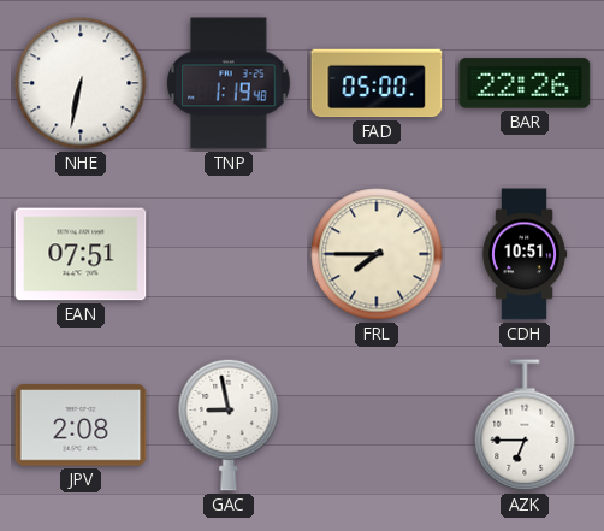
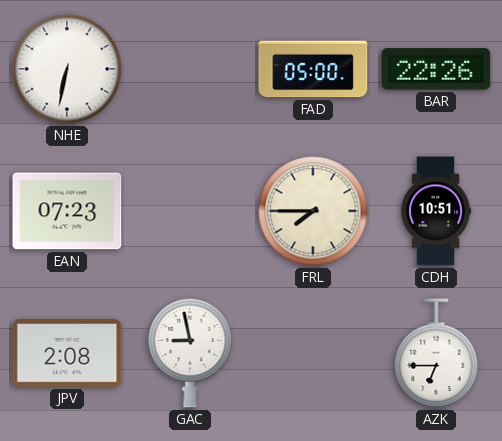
TNP: 1:19 -> none
EAN: 07:51 -> 07:23
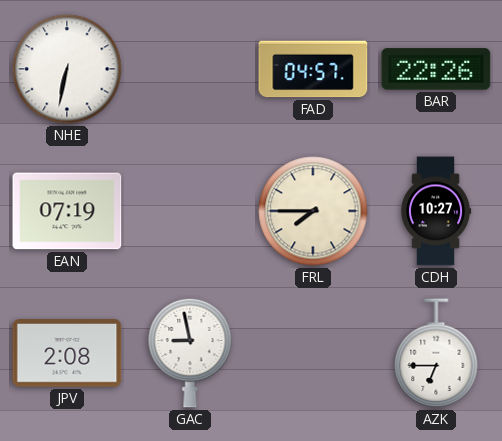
FAD: 05:00 -> 04:57
EAN: 07:23 -> 07:19
CDH: 10:51 -> 10:27
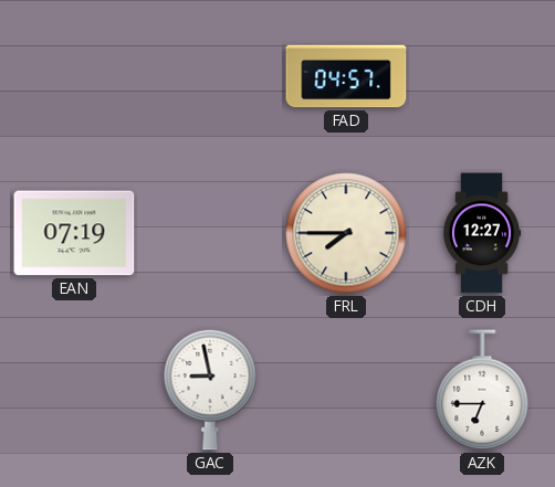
NHE: 6:32 -> none
BAR: 22:26 -> none
CDH: 10:27 -> 12:27
JPV: 2:08 -> none
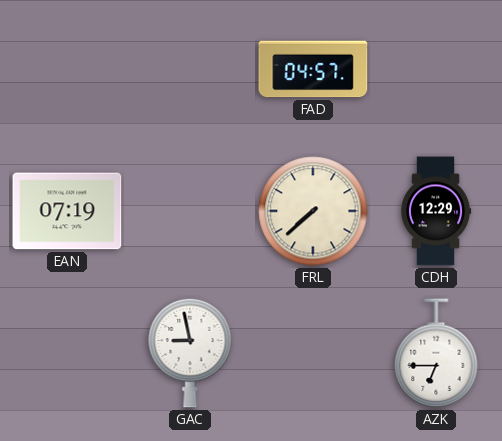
FRL: 7:45 -> 7:38
CDH: 12:27 -> 12:29
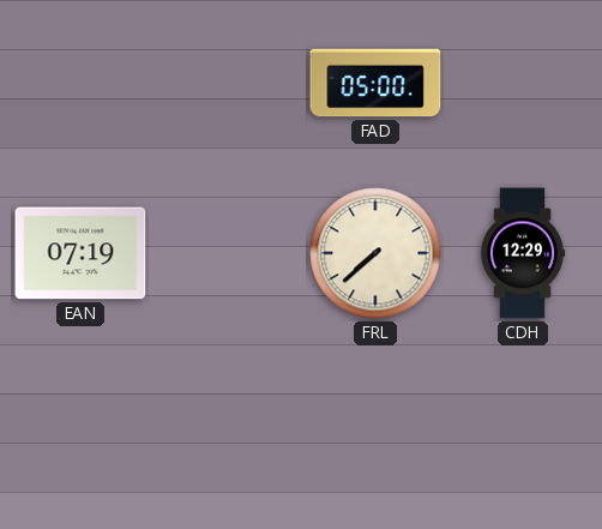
FAD: 04:57 -> 05:00
GAC: 8:58 -> none
AZK: 6:45 -> none
